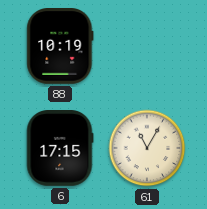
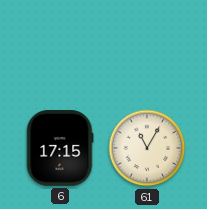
88: 10:19 -> none
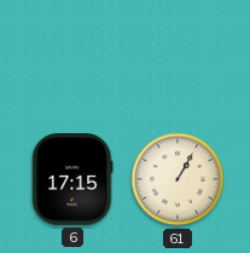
61: 11:05 -> 1:05
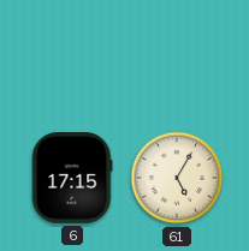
61: 1:05 -> 5:05
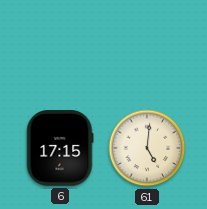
61: 5:05 -> 5:01
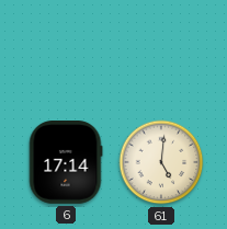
6: 17:15 -> 17:14
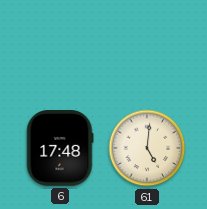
6: 17:14 -> 17:48
